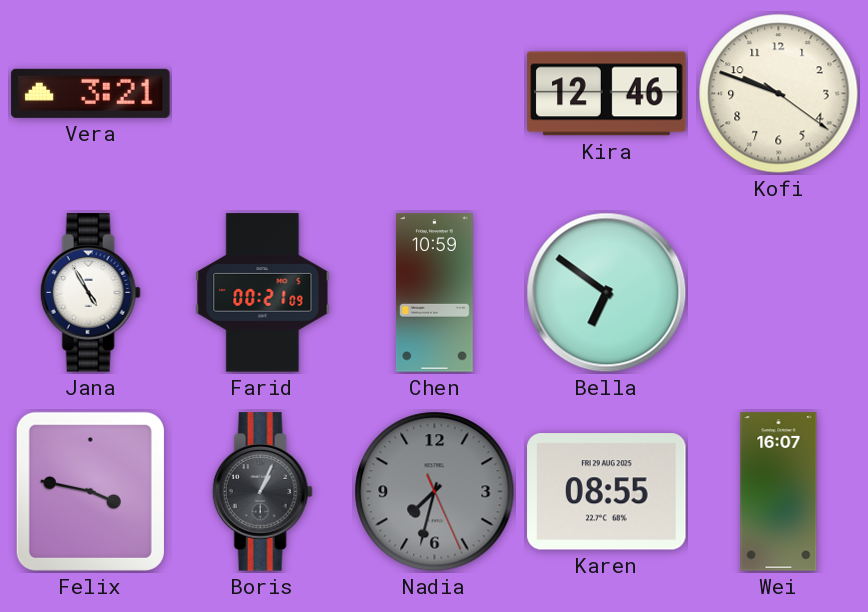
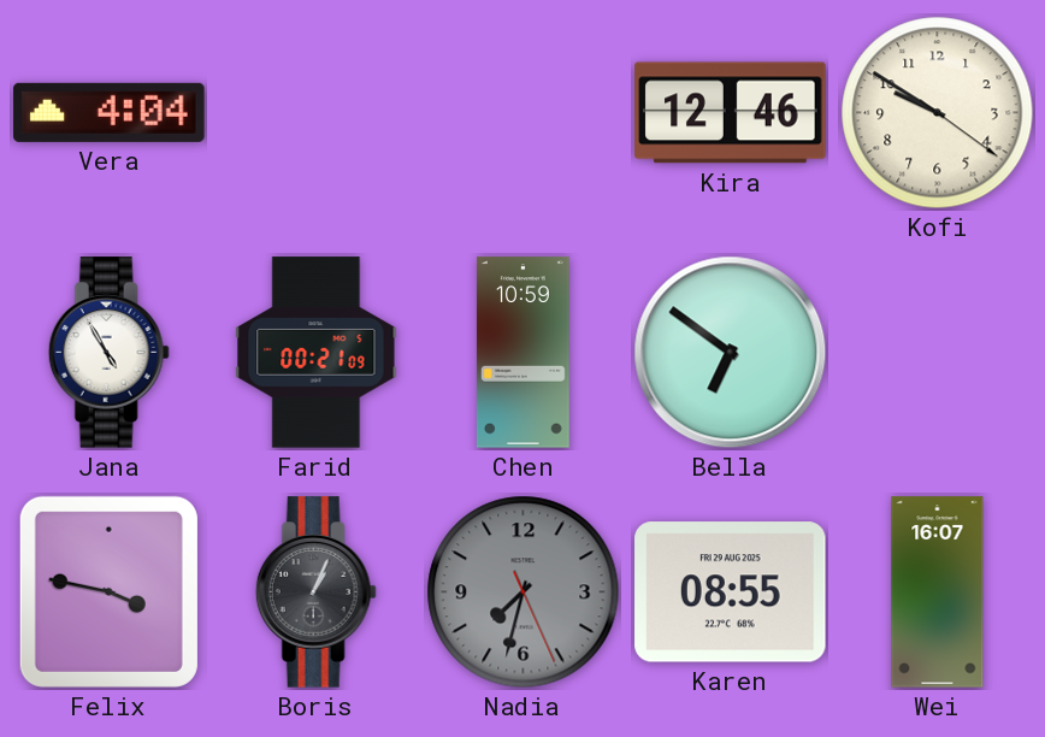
Vera: 3:21 -> 4:04
Kofi: 9:48 -> 9:50
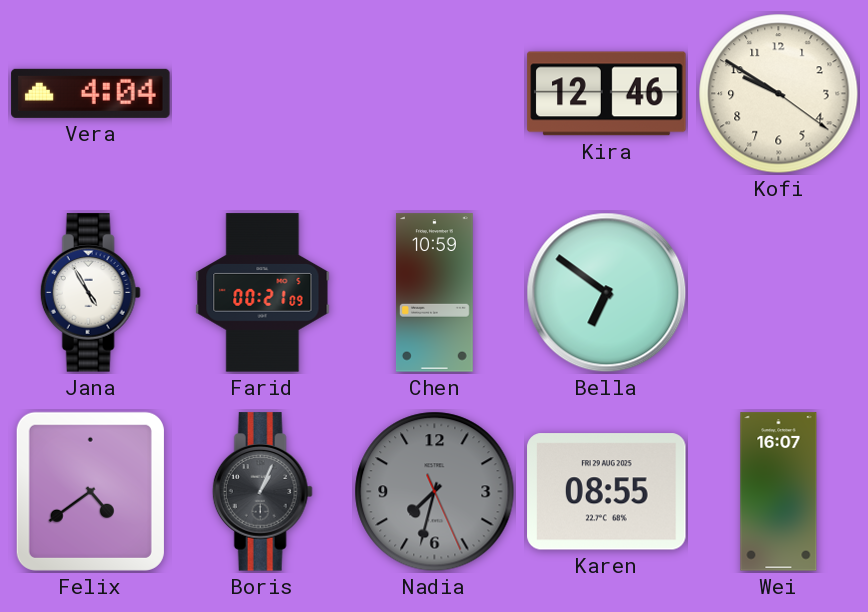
Felix: 3:47 -> 4:39
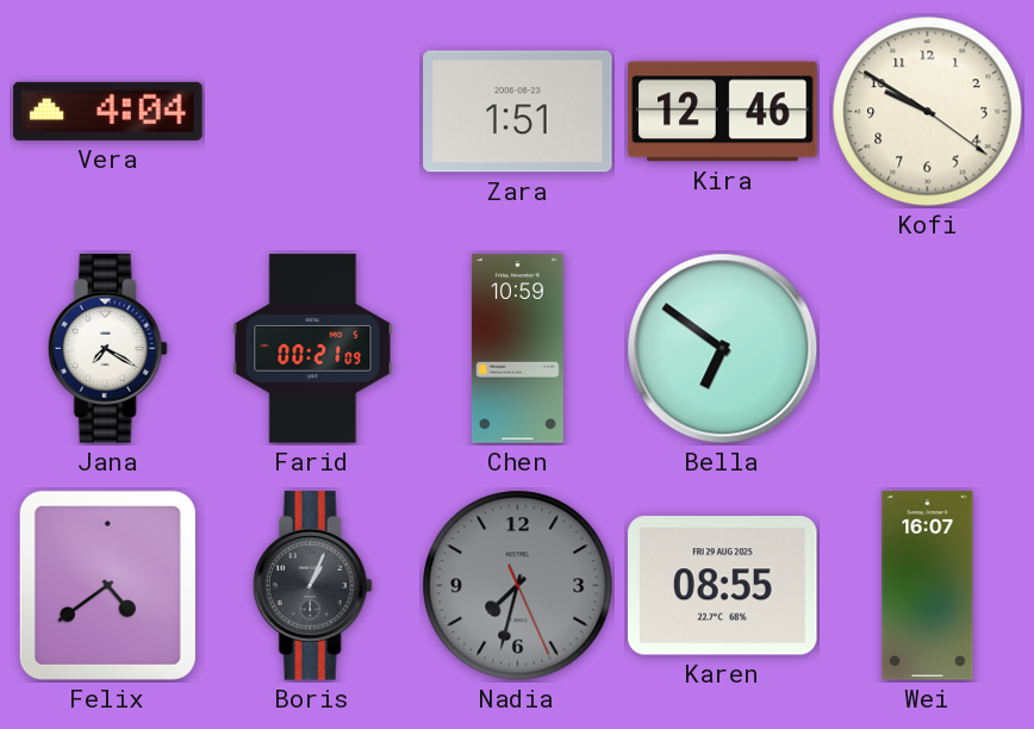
Zara: none -> 1:51
Jana: 4:55 -> 7:20
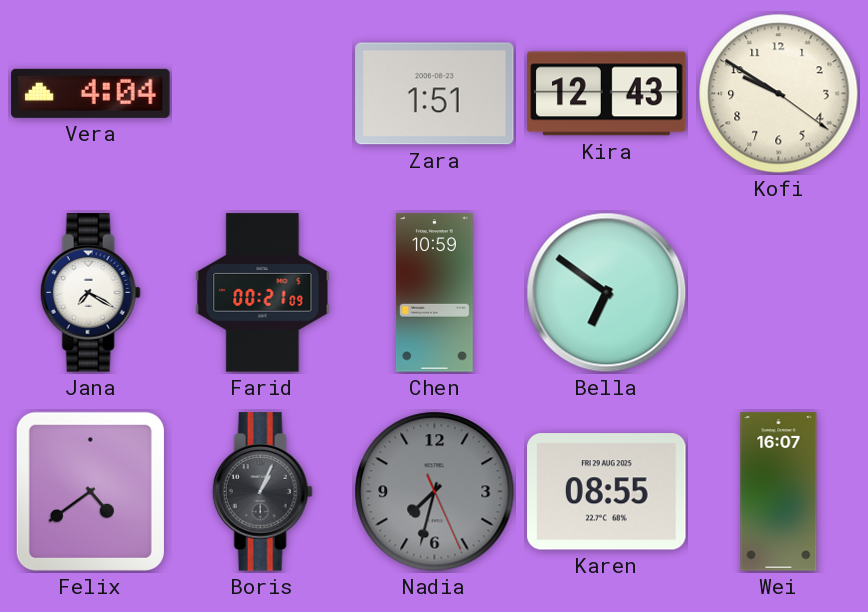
Kira: 12:46 -> 12:43
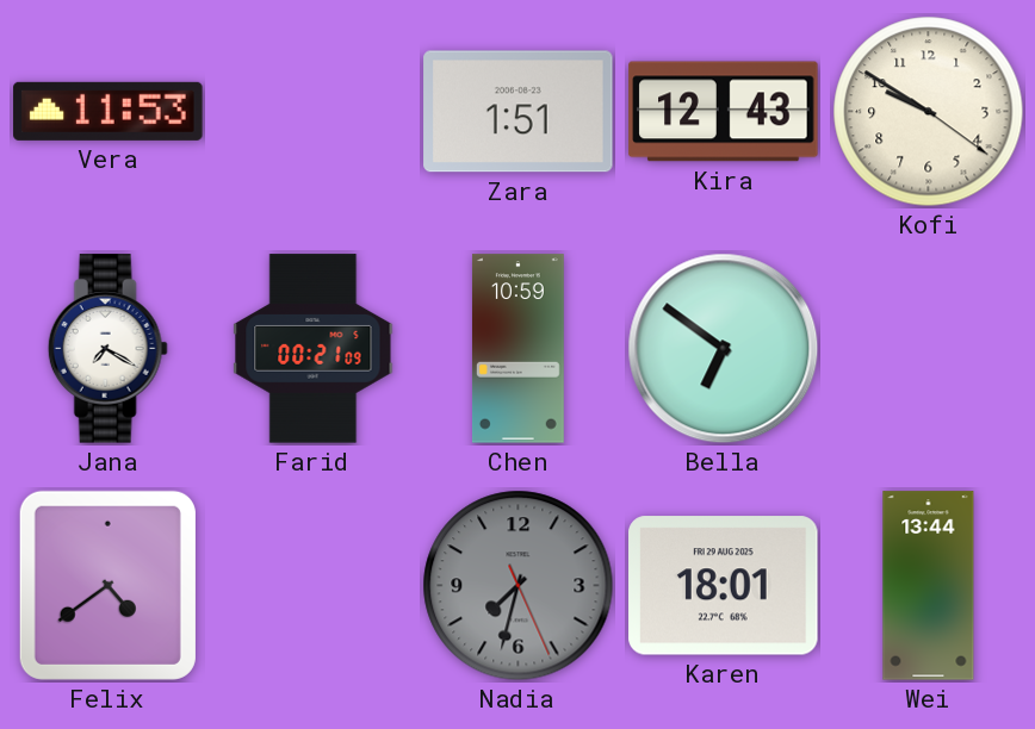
Vera: 4:04 -> 11:53
Boris: 1:04 -> none
Karen: 08:55 -> 18:01
Wei: 16:07 -> 13:44
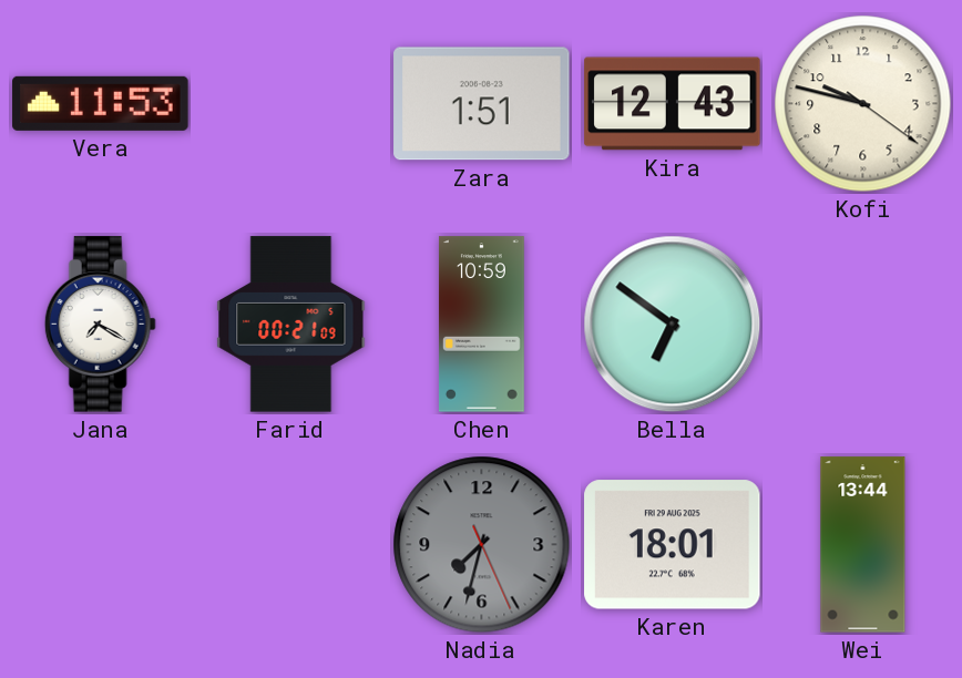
Kofi: 9:50 -> 9:47
Felix: 4:39 -> none
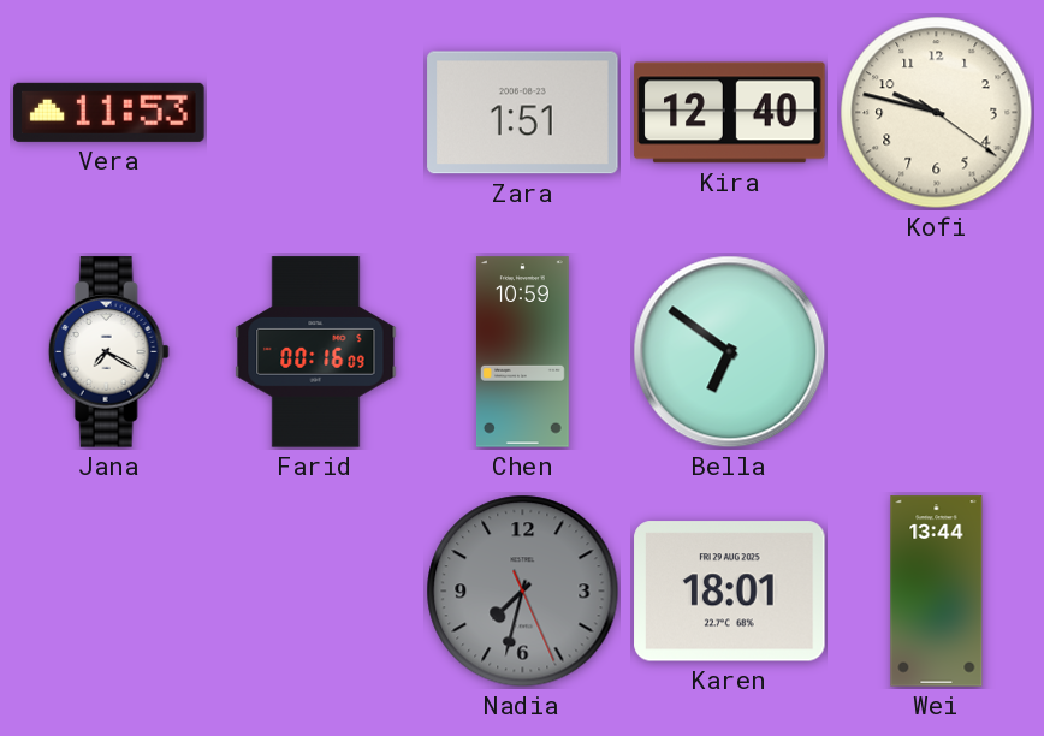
Kira: 12:43 -> 12:40
Farid: 00:21 -> 00:16
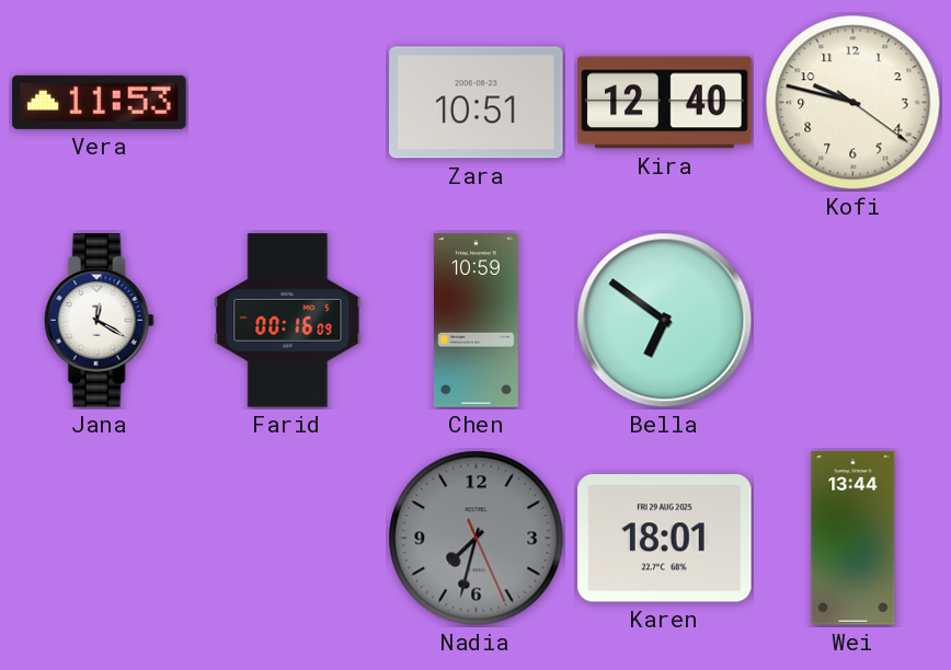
Zara: 1:51 -> 10:51
Jana: 7:20 -> 12:20
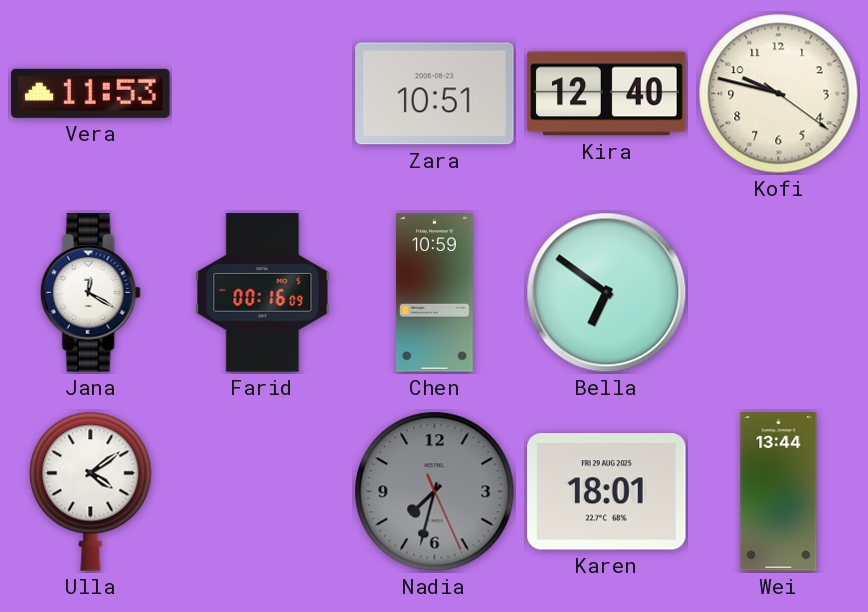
Ulla: none -> 4:09
